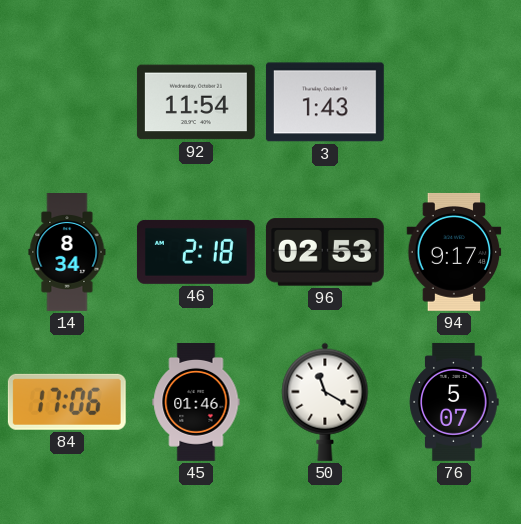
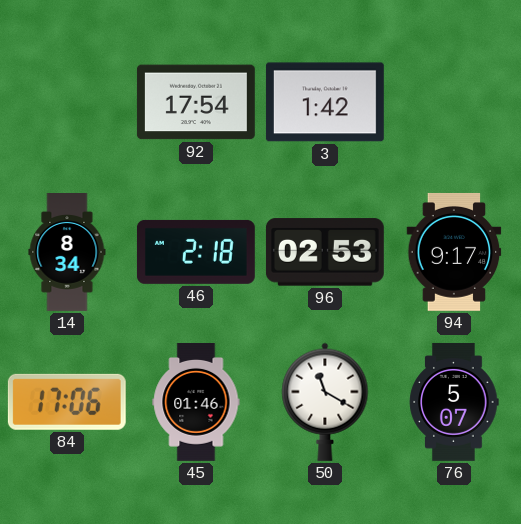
92: 11:54 -> 17:54
3: 1:43 -> 1:42
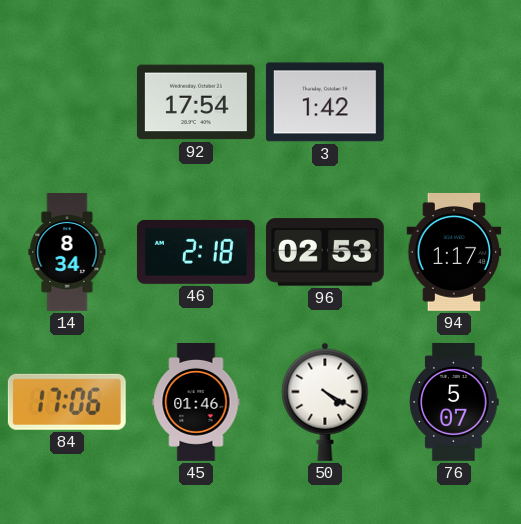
94: 9:17 -> 1:17
50: 11:20 -> 4:20
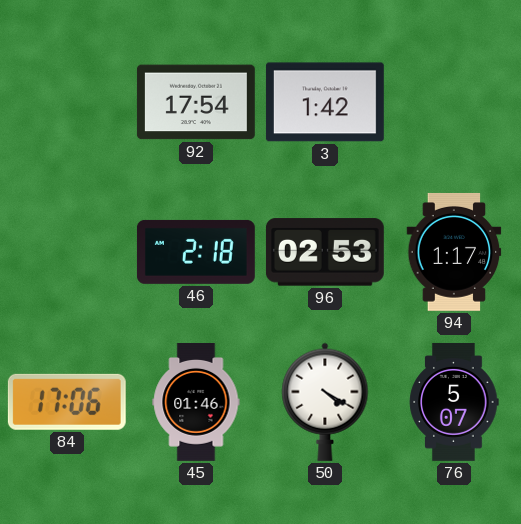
14: 8:34 -> none
